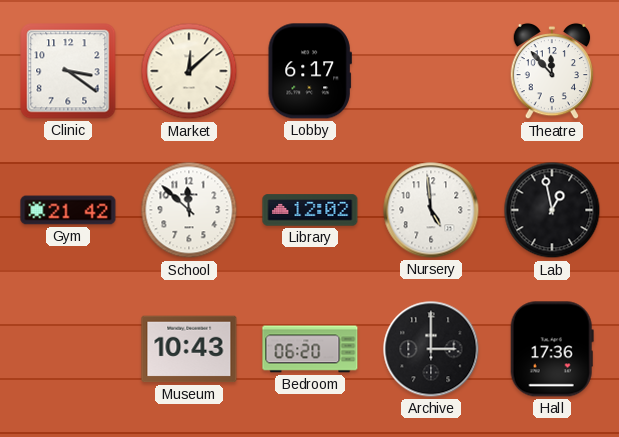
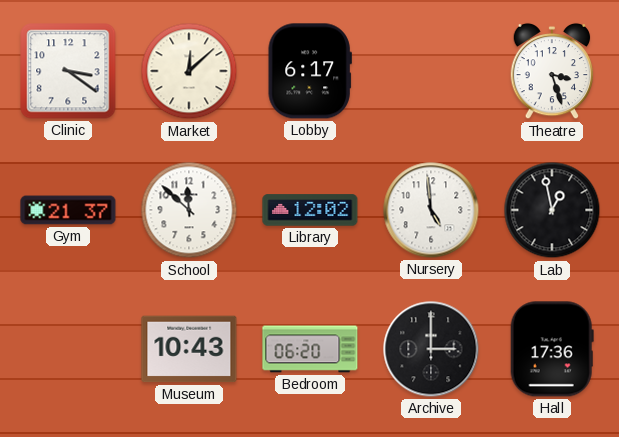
Theatre: 11:53 -> 3:27
Gym: 21:42 -> 21:37
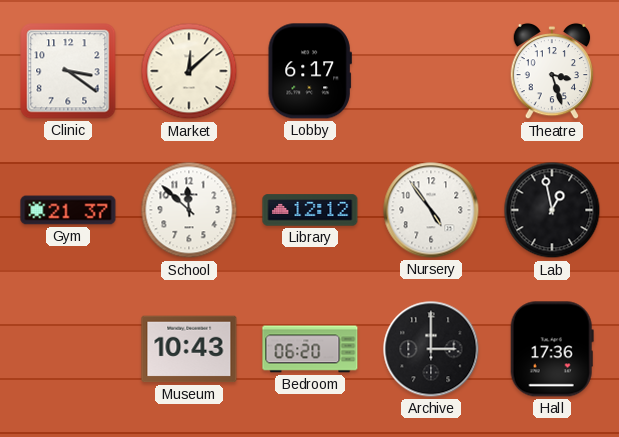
Library: 12:02 -> 12:12
Nursery: 4:59 -> 4:54
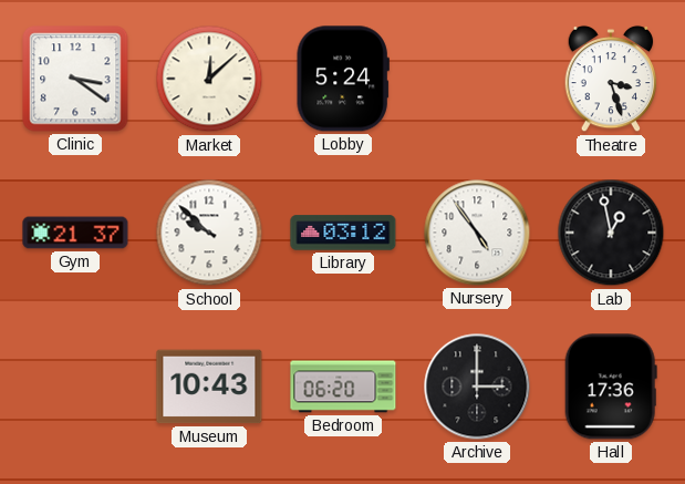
Lobby: 6:17 -> 5:24
School: 11:52 -> 9:52
Library: 12:12 -> 03:12
